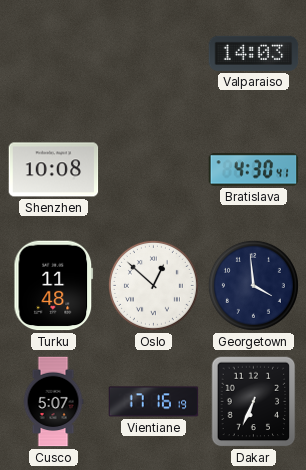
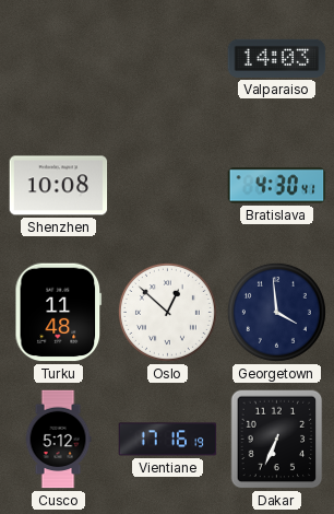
Cusco: 5:07 -> 5:12
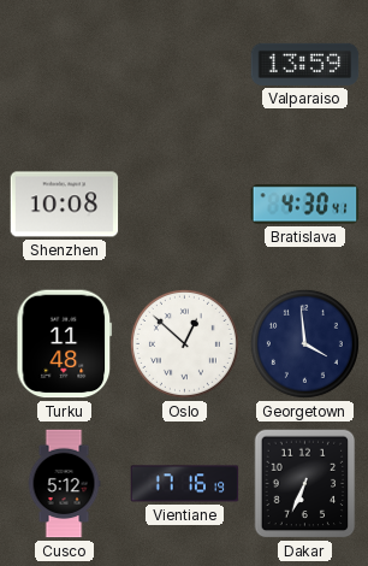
Valparaiso: 14:03 -> 13:59
